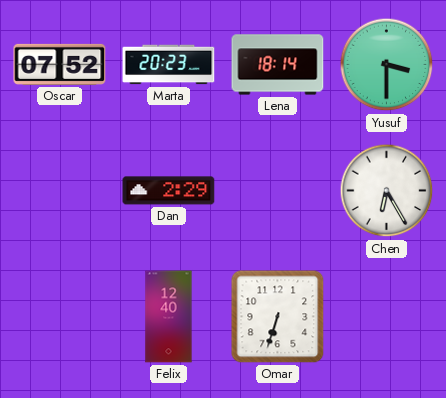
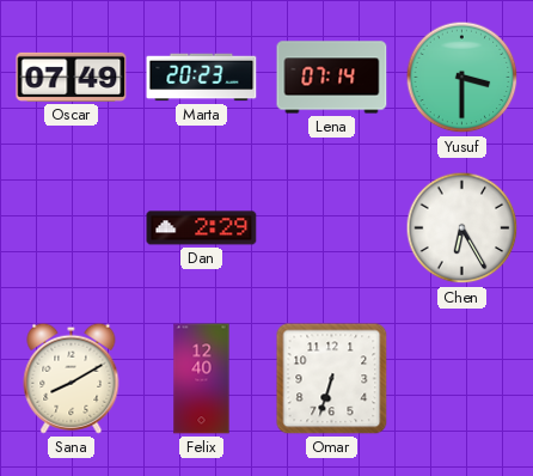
Oscar: 07:52 -> 07:49
Lena: 18:14 -> 07:14
Sana: none -> 8:10
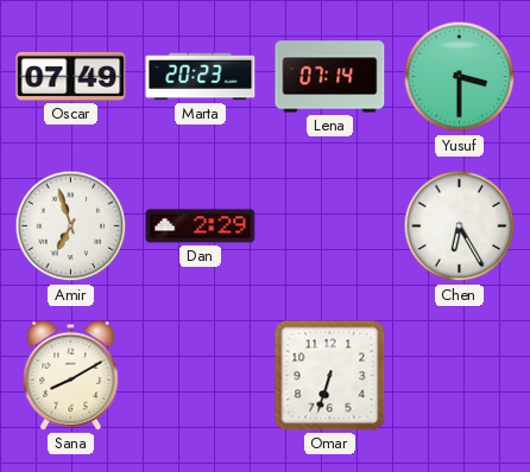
Amir: none -> 6:57
Felix: 12:40 -> none
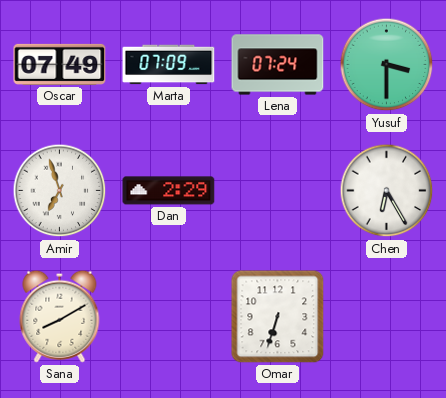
Marta: 20:23 -> 07:09
Lena: 07:14 -> 07:24
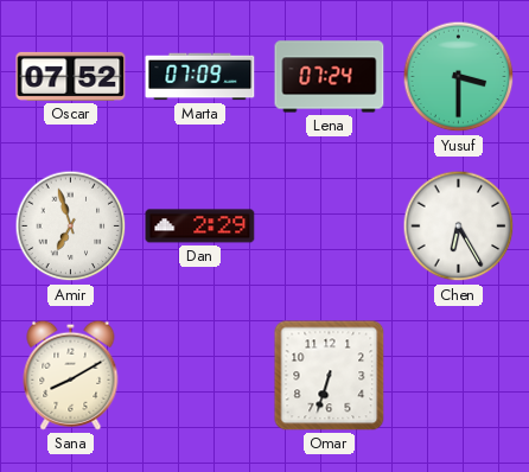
Oscar: 07:49 -> 07:52
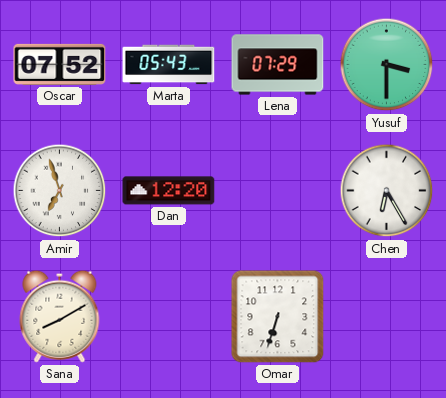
Marta: 07:09 -> 05:43
Lena: 07:24 -> 07:29
Dan: 2:29 -> 12:20
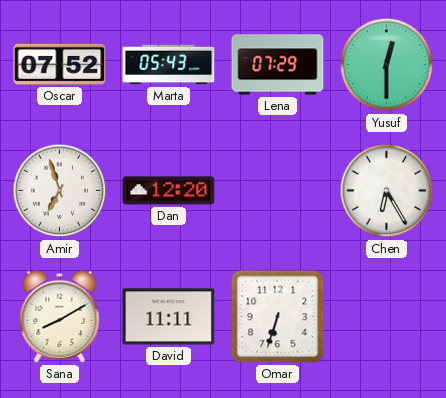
Yusuf: 3:30 -> 12:30
David: none -> 11:11
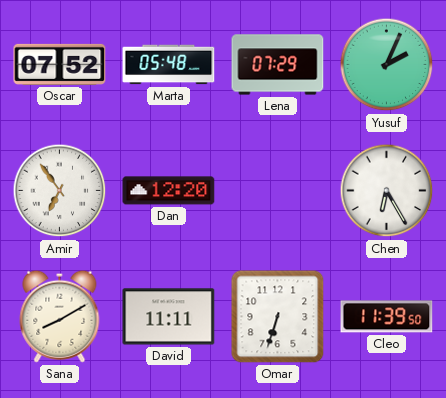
Marta: 05:43 -> 05:48
Yusuf: 12:30 -> 2:04
Amir: 6:57 -> 6:54
Cleo: none -> 11:39
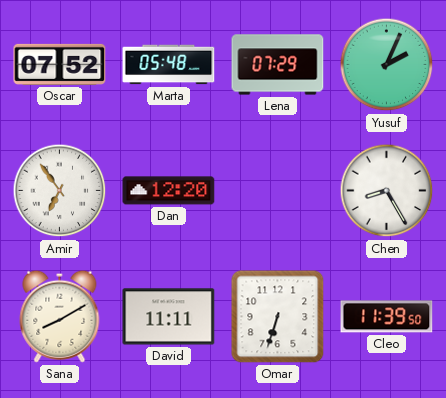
Chen: 6:25 -> 8:25
